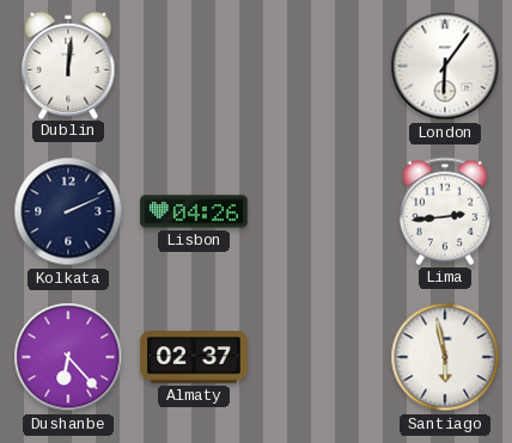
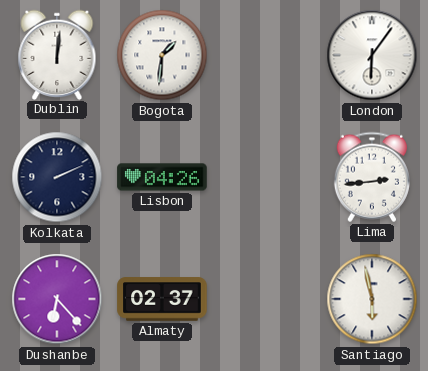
Bogota: none -> 1:31
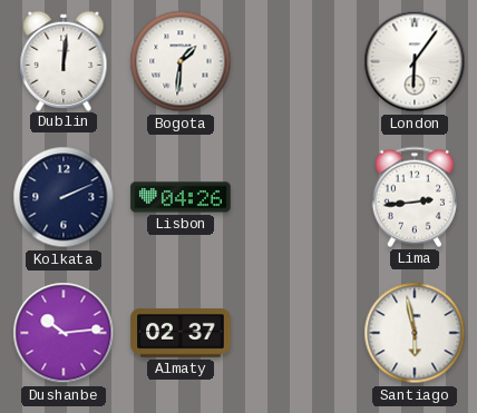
Dushanbe: 6:23 -> 10:14
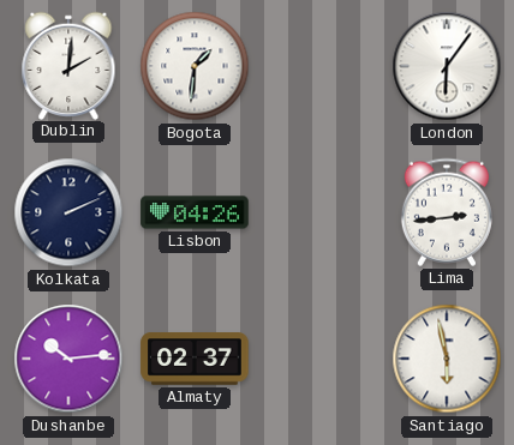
Dublin: 12:01 -> 2:01
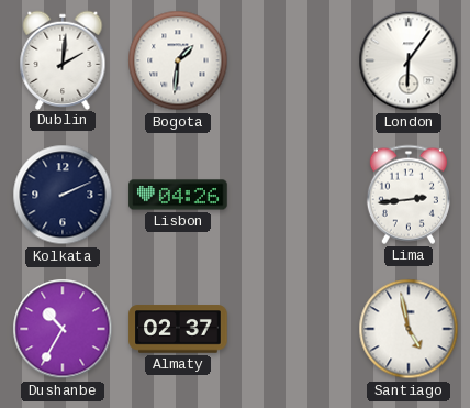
Dushanbe: 10:14 -> 10:35
Santiago: 5:58 -> 4:58
